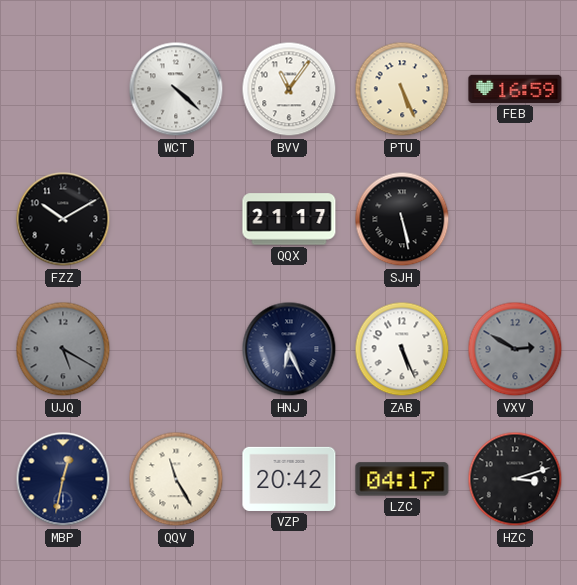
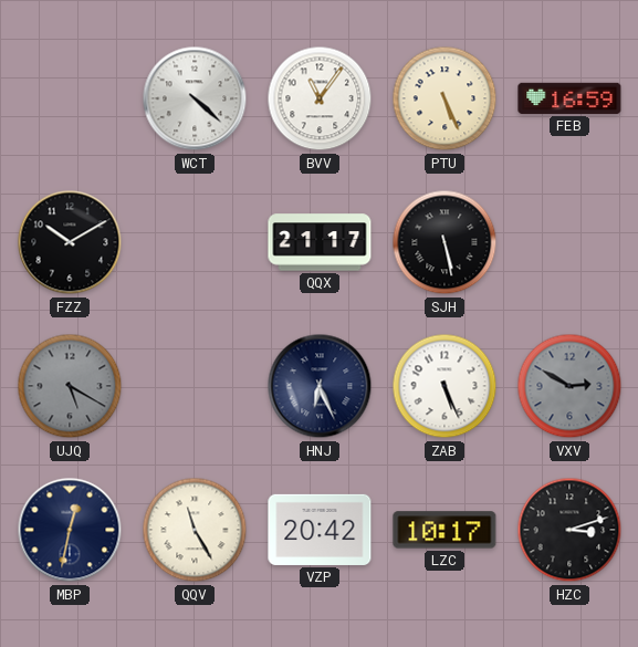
LZC: 04:17 -> 10:17
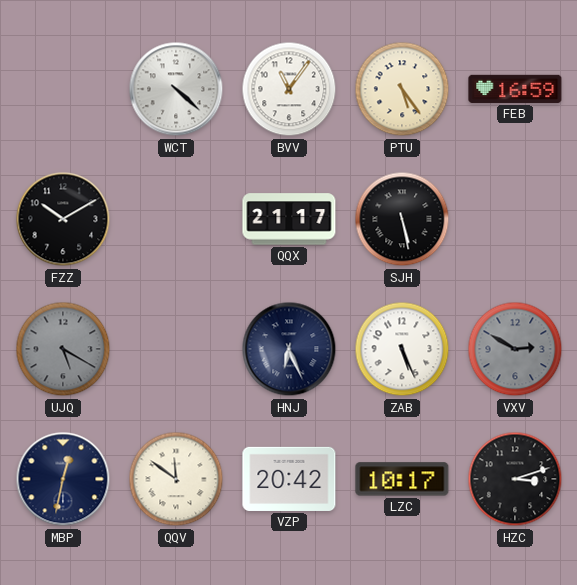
PTU: 5:26 -> 5:24
QQV: 11:25 -> 11:51
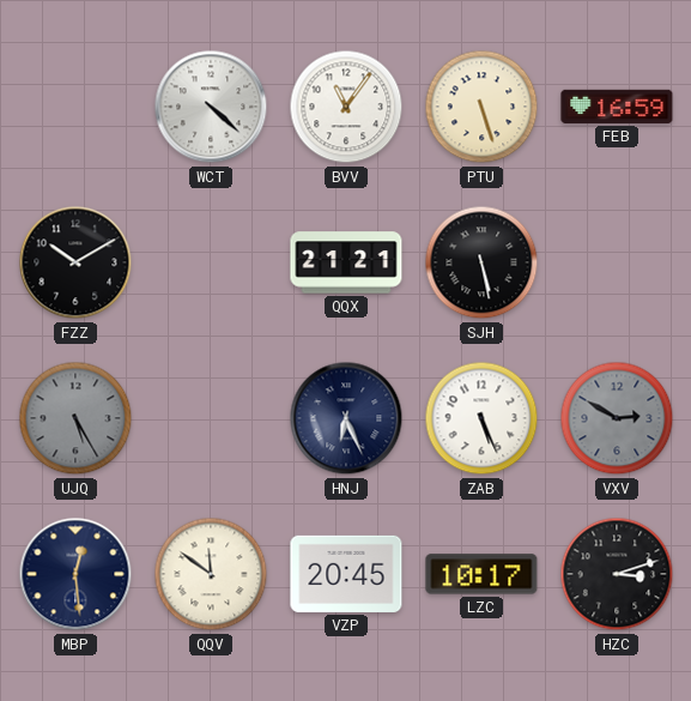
PTU: 5:24 -> 5:27
QQX: 21:17 -> 21:21
UJQ: 5:20 -> 5:25
MBP: 12:32 -> 12:29
VZP: 20:42 -> 20:45
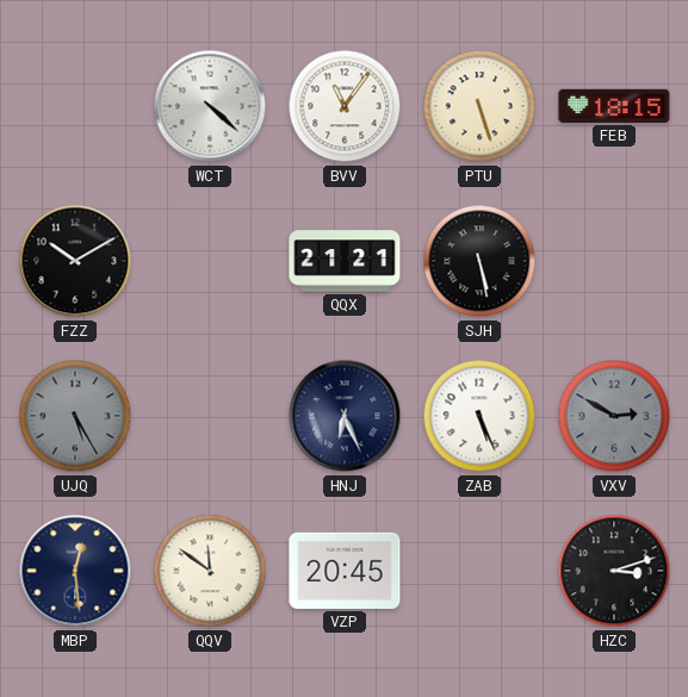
FEB: 16:59 -> 18:15
LZC: 10:17 -> none
